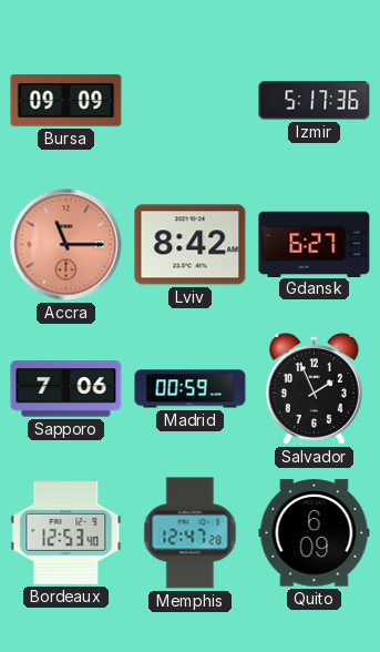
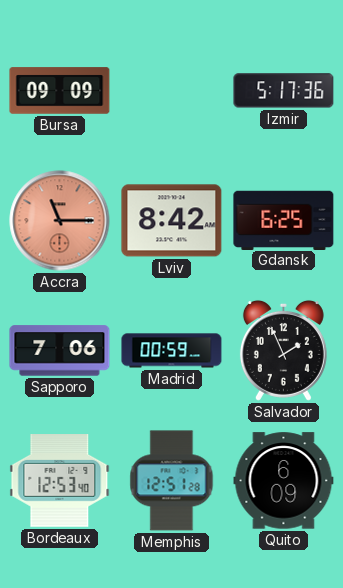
Gdansk: 6:27 -> 6:25
Memphis: 12:47 -> 12:51
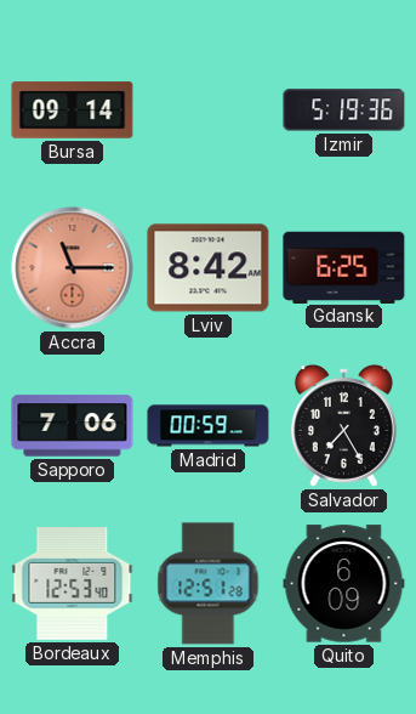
Bursa: 09:09 -> 09:14
Izmir: 5:17 -> 5:19
Salvador: 1:56 -> 7:25
